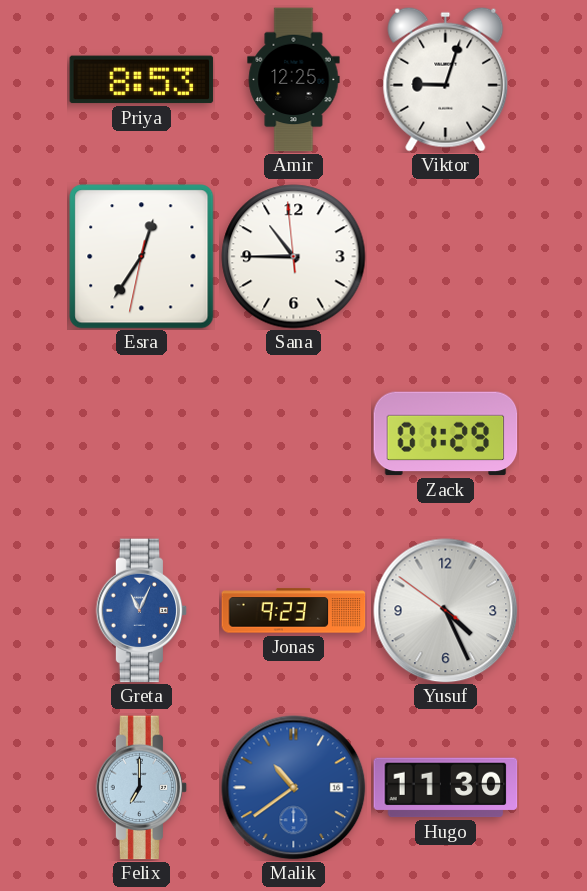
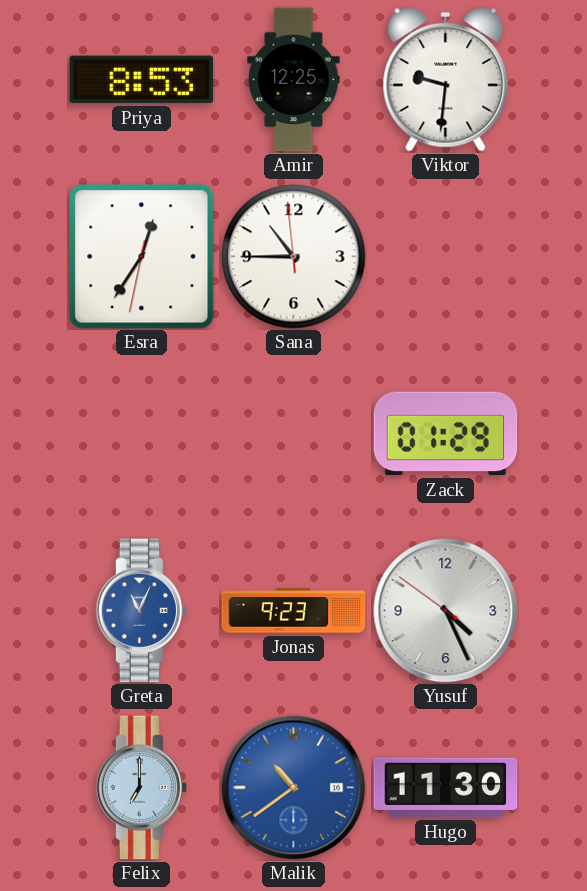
Viktor: 9:03 -> 9:31
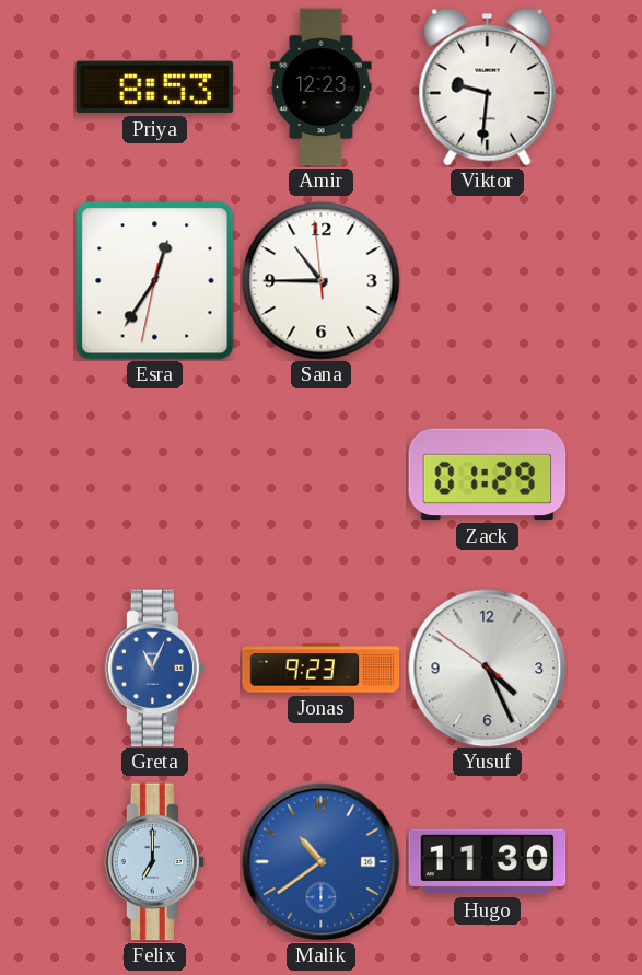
Amir: 12:25 -> 12:23
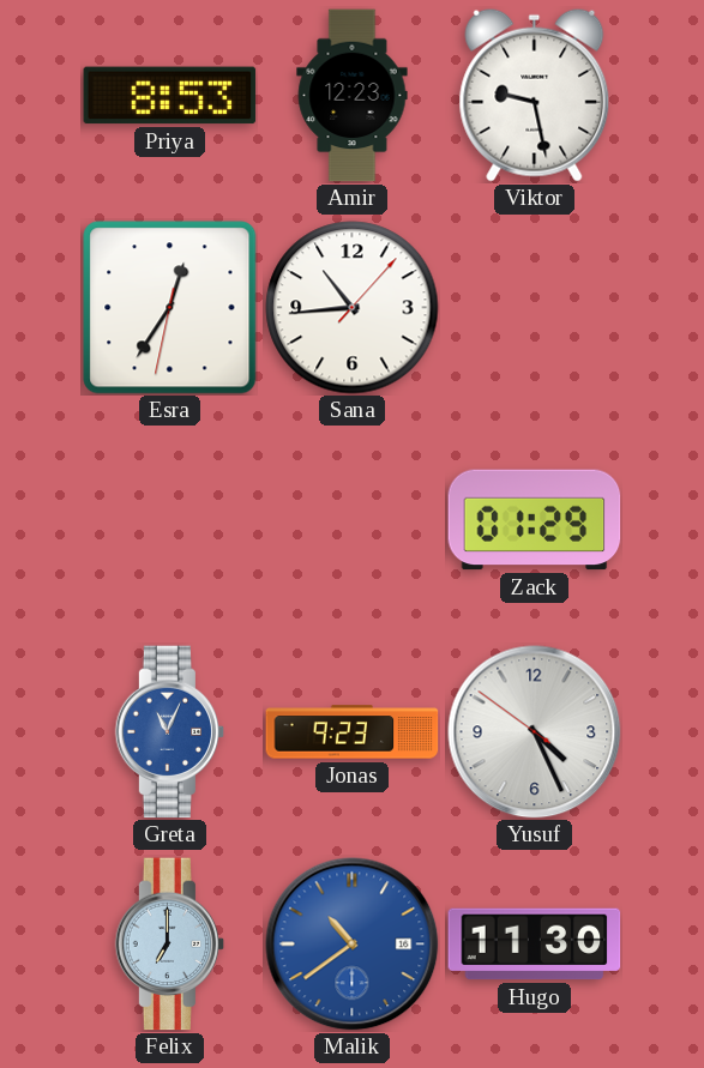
Viktor: 9:31 -> 9:28
Sana: 10:44:59 -> 10:44:07
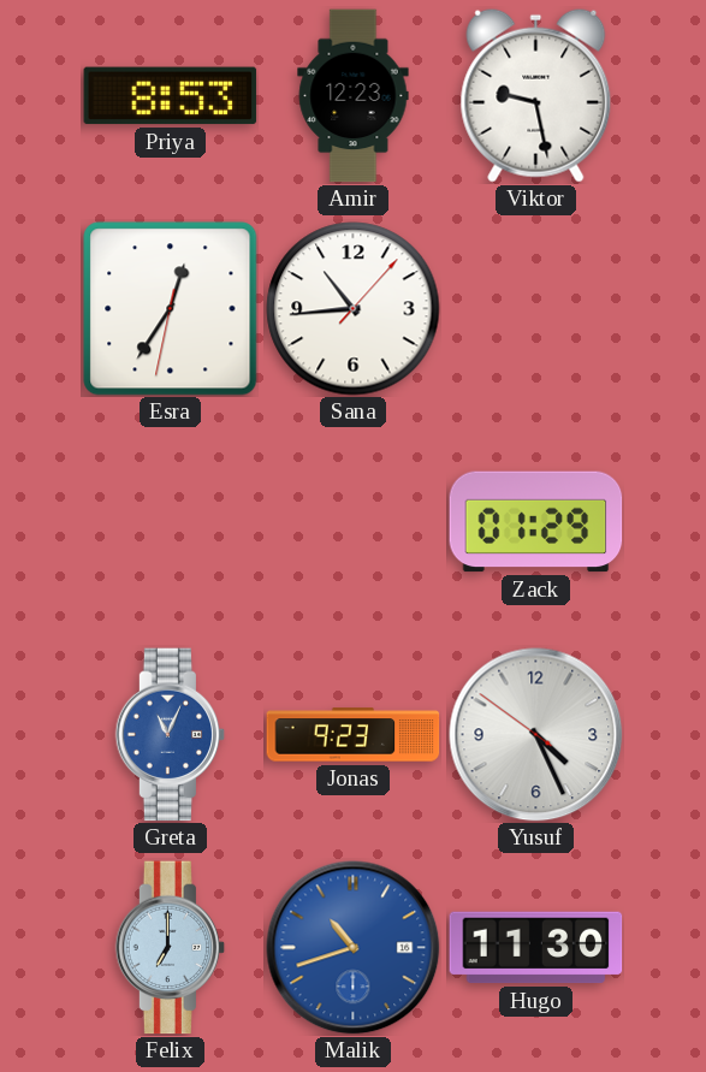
Malik: 10:39 -> 10:42
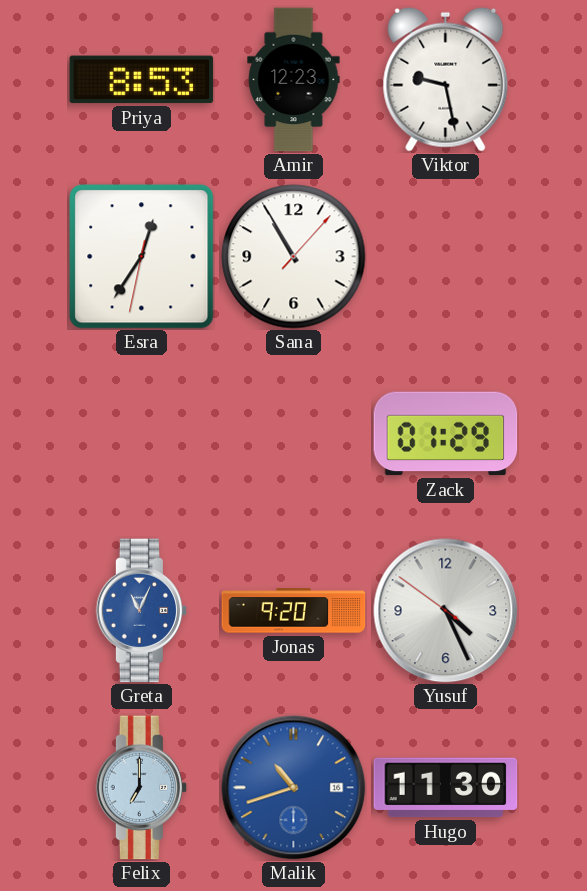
Sana: 10:44 -> 10:55
Jonas: 9:23 -> 9:20
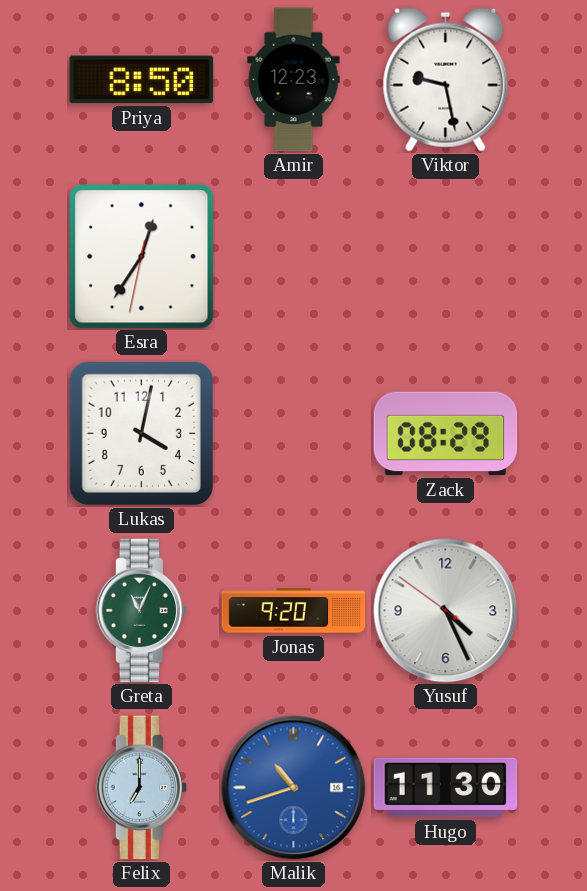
Priya: 8:53 -> 8:50
Sana: 10:55 -> none
Lukas: none -> 4:02
Zack: 01:29 -> 08:29
Greta dial: blue -> green
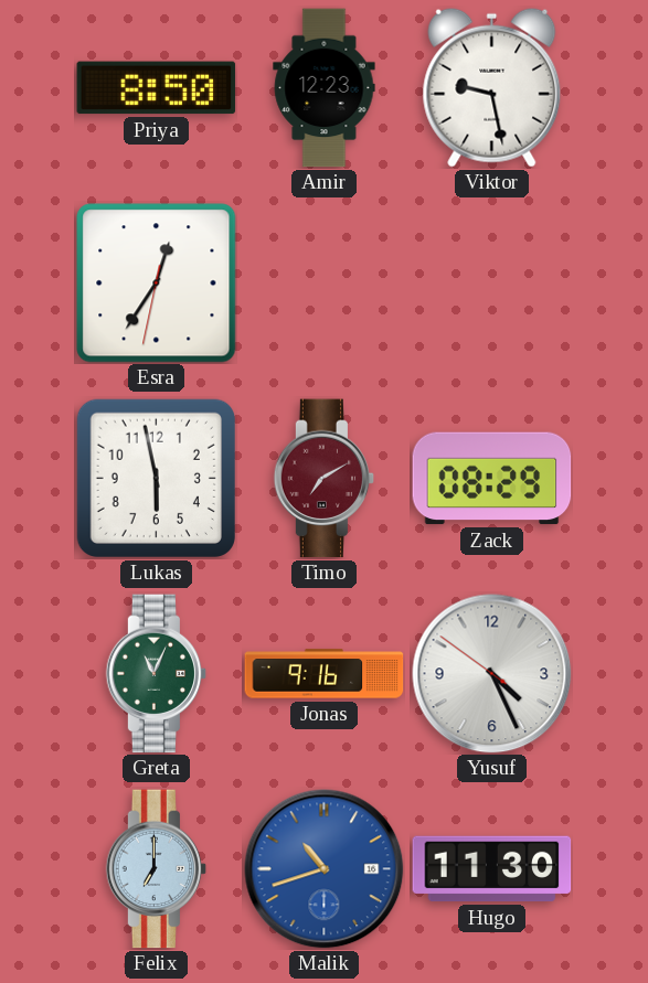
Lukas: 4:02 -> 5:58
Timo: none -> 7:10
Jonas: 9:20 -> 9:16
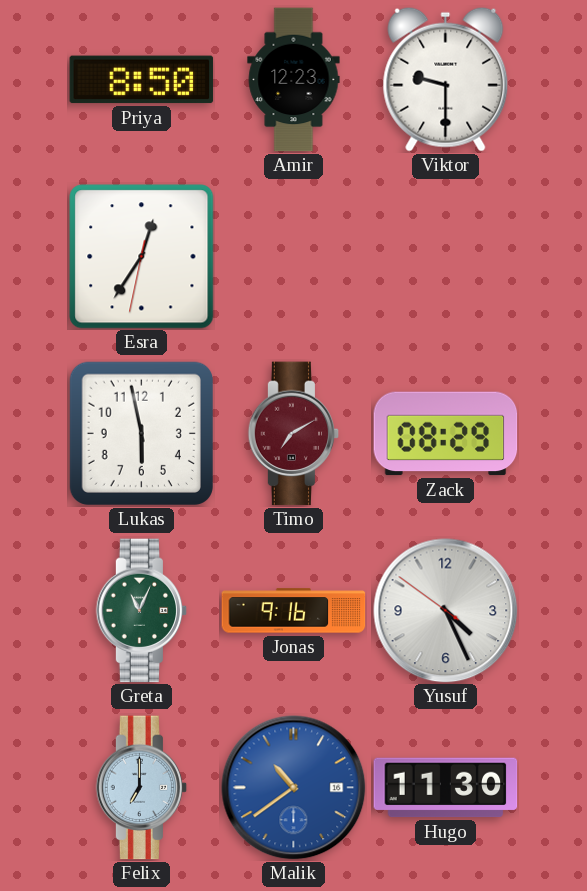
Viktor: 9:28 -> 9:30
Malik: 10:42 -> 10:39
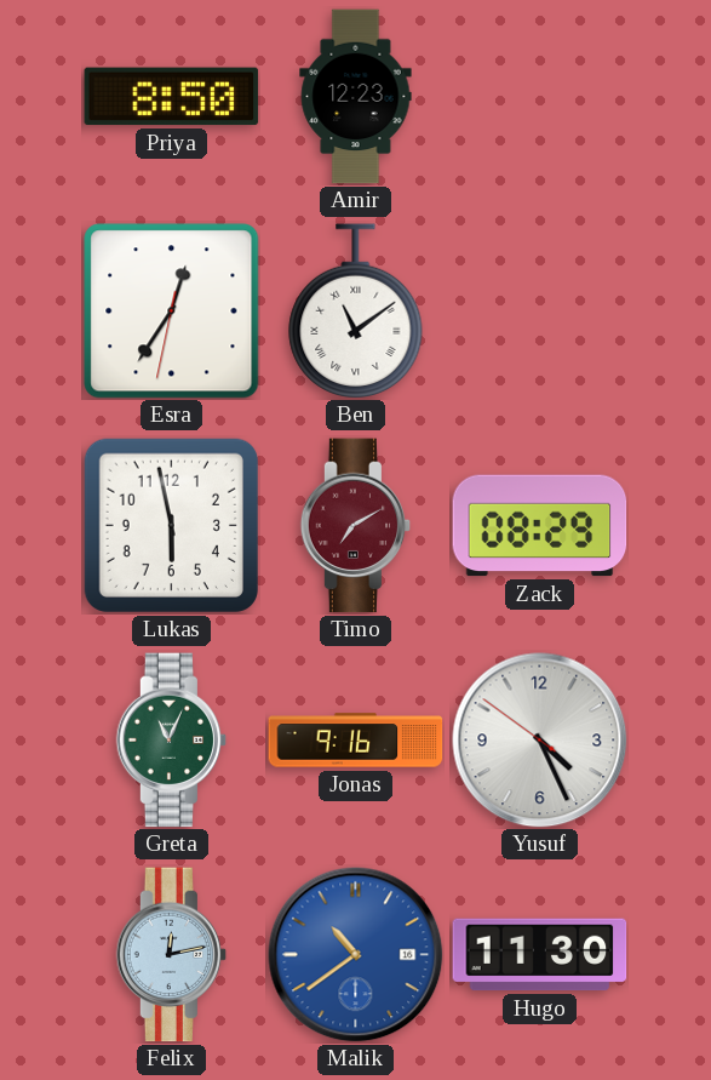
Viktor: 9:30 -> none
Ben: none -> 11:09
Felix: 7:00 -> 12:13
